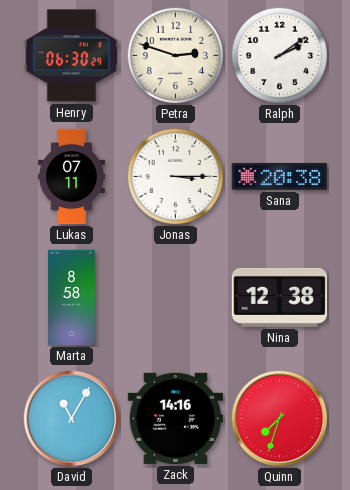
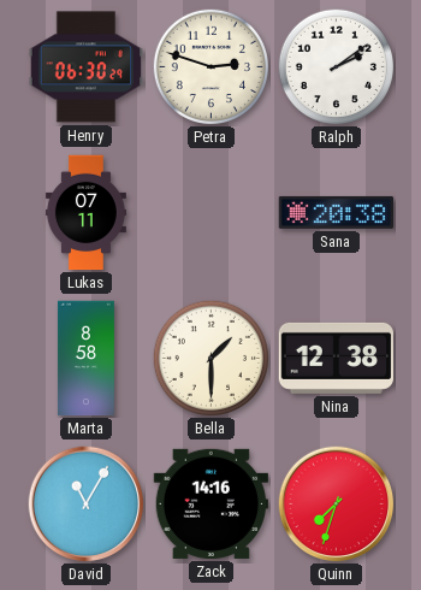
Jonas: 3:15 -> none
Bella: none -> 1:30
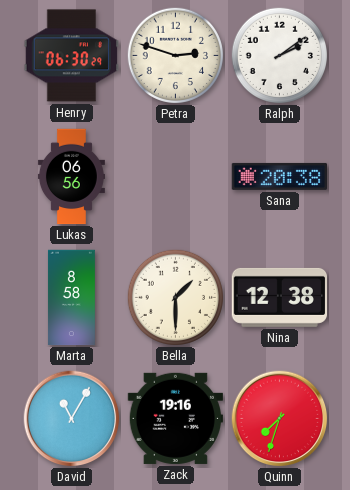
Lukas: 07:11 -> 06:56
Zack: 14:16 -> 19:16
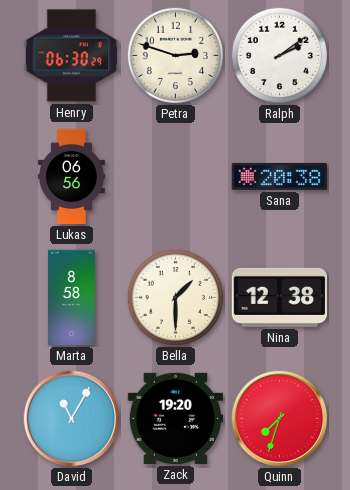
Zack: 19:16 -> 19:20
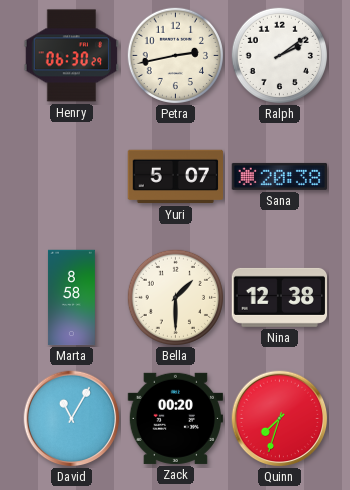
Petra: 2:48 -> 2:43
Lukas: 06:56 -> none
Yuri: none -> 5:07
Zack: 19:20 -> 00:20
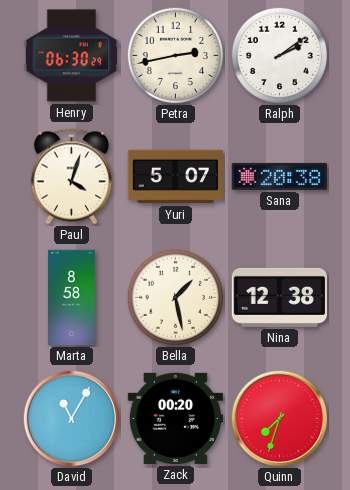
Paul: none -> 4:03
Bella: 1:30 -> 1:28
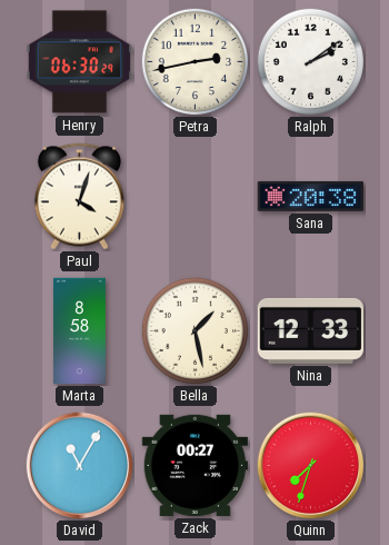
Yuri: 5:07 -> none
Nina: 12:38 -> 12:33
Zack: 00:20 -> 00:27
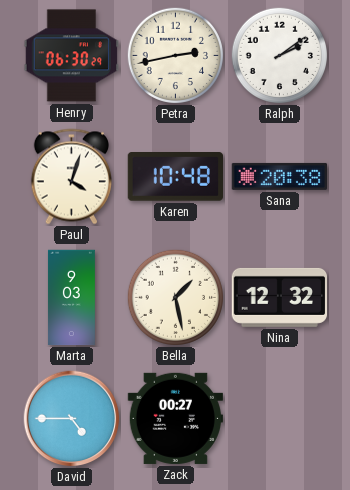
Karen: none -> 10:48
Marta: 8:58 -> 9:03
Nina: 12:33 -> 12:32
David: 11:05 -> 4:45
Quinn: 7:33 -> none
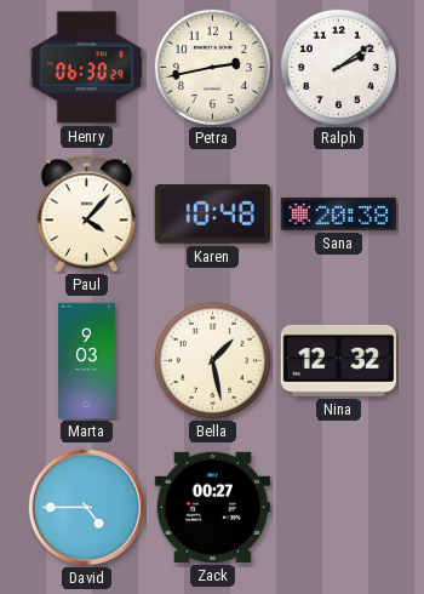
Paul: 4:03 -> 4:07
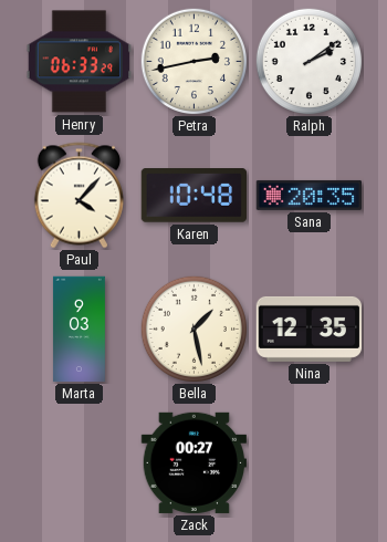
Henry: 06:30 -> 06:33
Sana: 20:38 -> 20:35
Nina: 12:32 -> 12:35
David: 4:45 -> none
